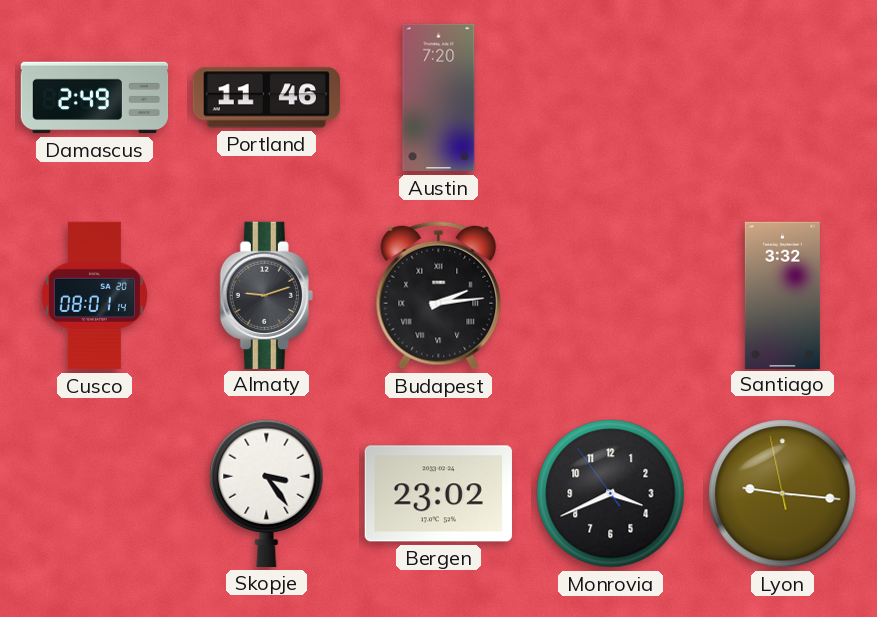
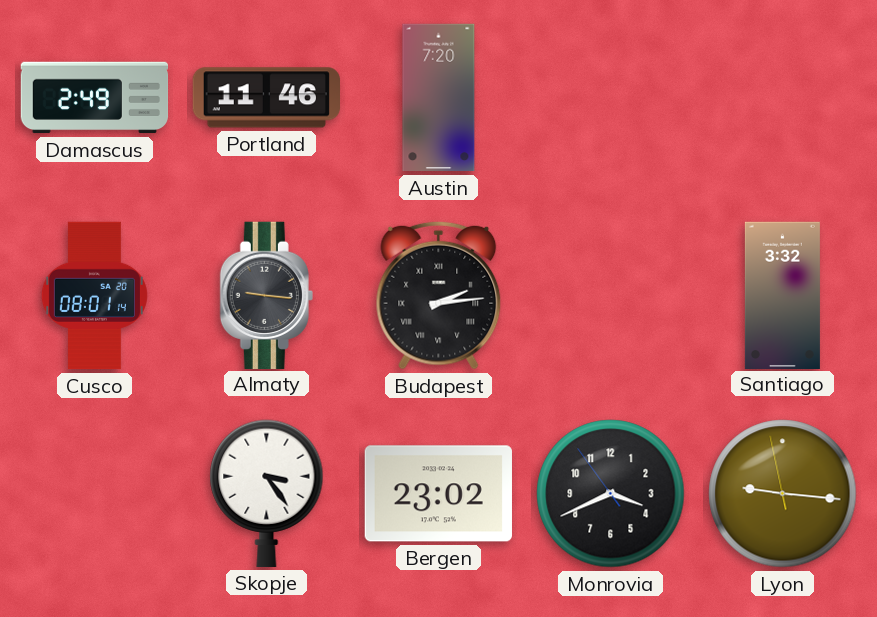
Almaty: 9:12 -> 9:16
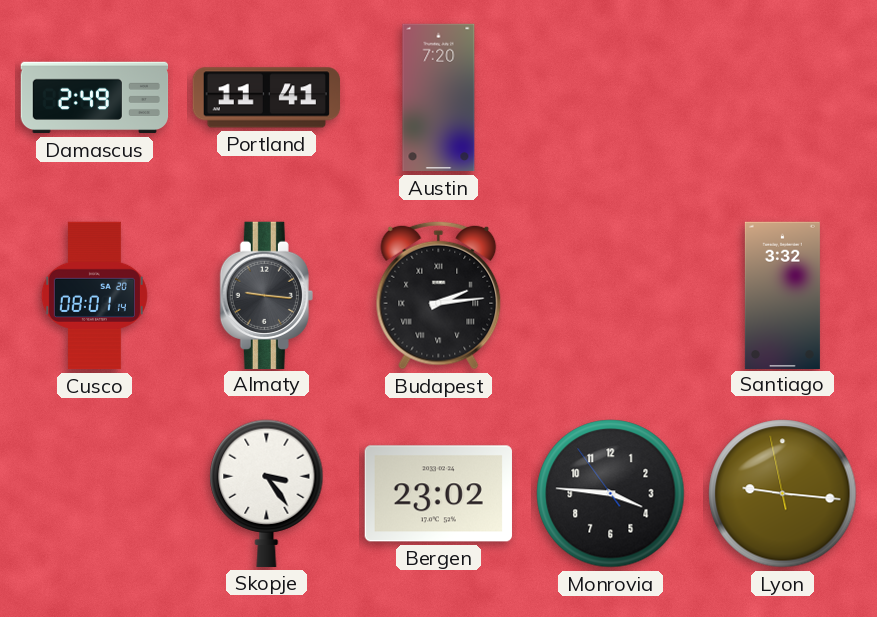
Portland: 11:46 -> 11:41
Monrovia: 3:40 -> 3:45
